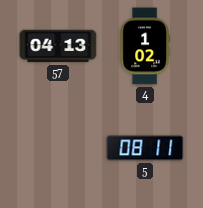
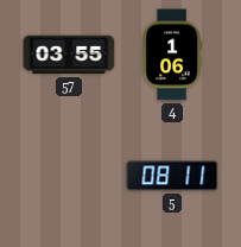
57: 04:13 -> 03:55
4: 1:02 -> 1:06
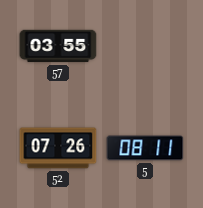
4: 1:06 -> none
52: none -> 07:26
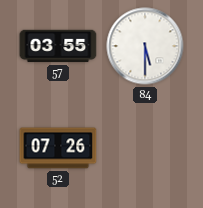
84: none -> 5:30
5: 08:11 -> none
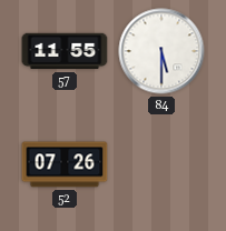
57: 03:55 -> 11:55
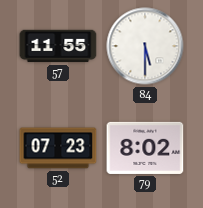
52: 07:26 -> 07:23
79: none -> 8:02
